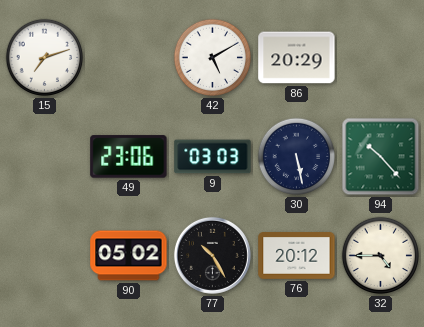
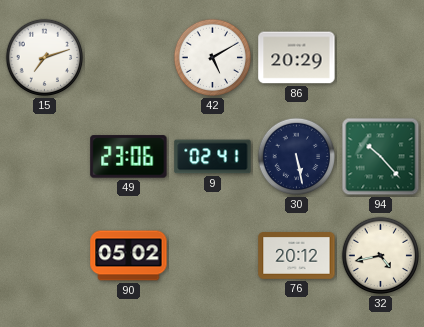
9: 03:03 -> 02:41
77: 10:25 -> none
32: 4:45 -> 4:43
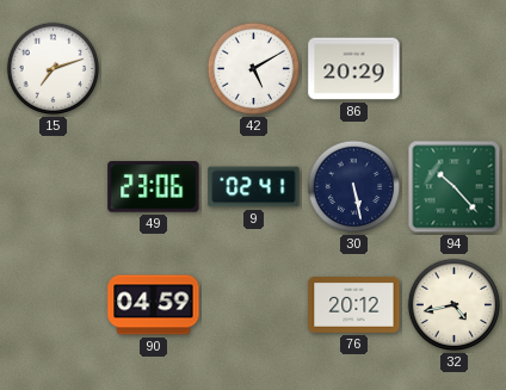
90: 05:02 -> 04:59
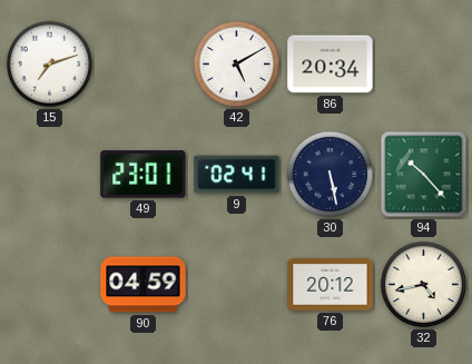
86: 20:29 -> 20:34
49: 23:06 -> 23:01
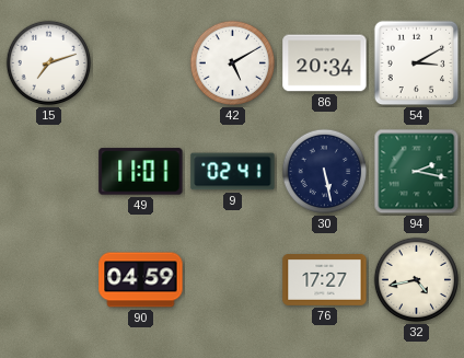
54: none -> 3:10
49: 23:01 -> 11:01
94: 10:23 -> 2:17
76: 20:12 -> 17:27
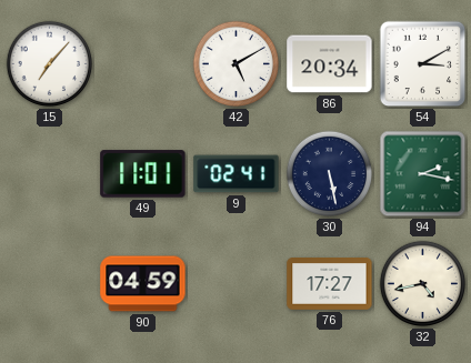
15: 7:12 -> 7:07
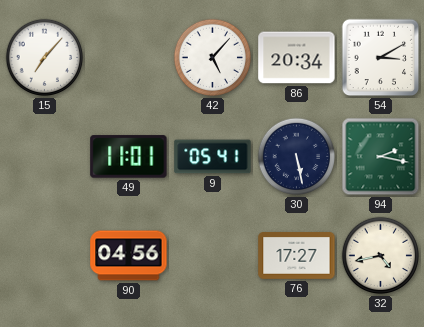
42: 5:10 -> 5:07
9: 02:41 -> 05:41
90: 04:59 -> 04:56
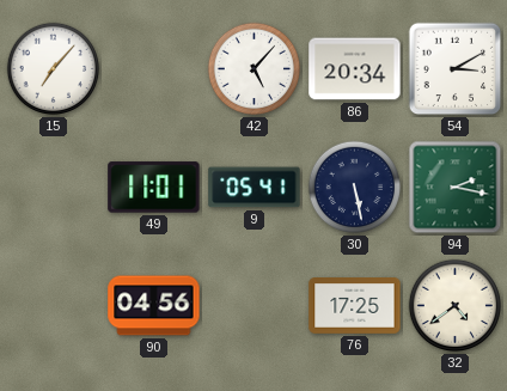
76: 17:27 -> 17:25
32: 4:43 -> 4:39
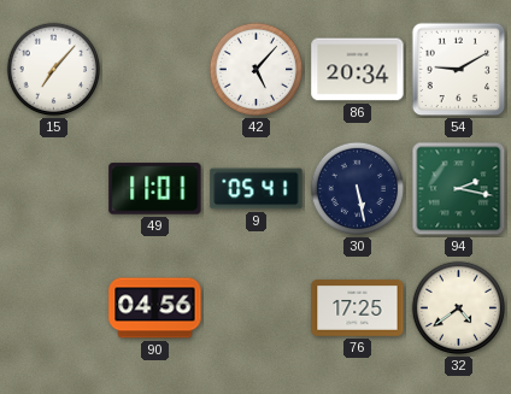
54: 3:10 -> 9:10
